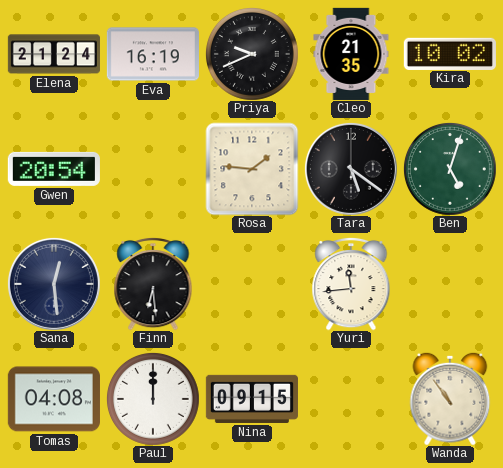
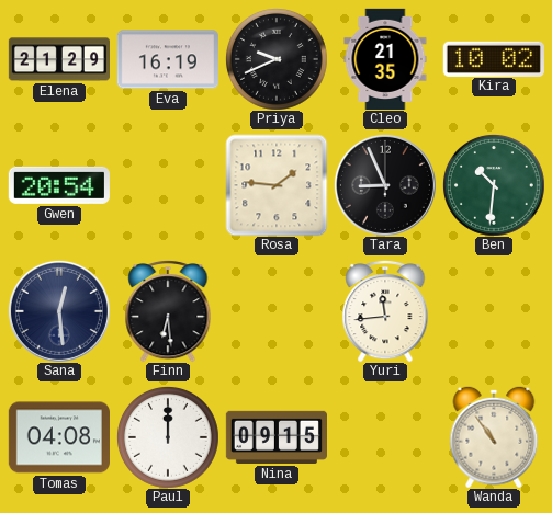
Elena: 21:24 -> 21:29
Tara: 5:21 -> 8:56
Ben: 5:03 -> 10:31
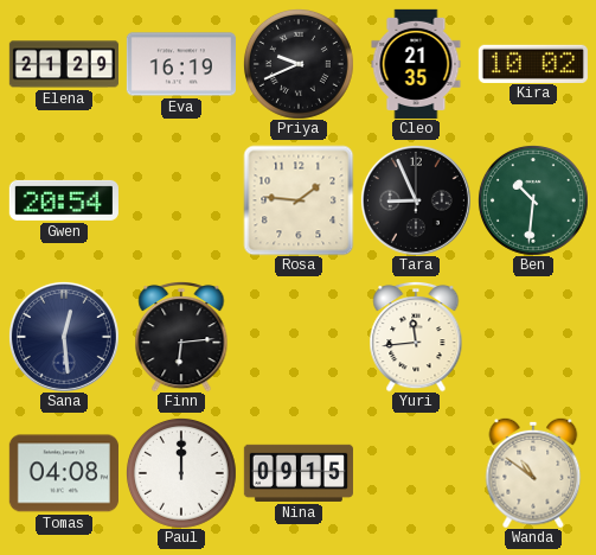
Finn: 6:29 -> 6:14
Wanda: 10:54 -> 10:51
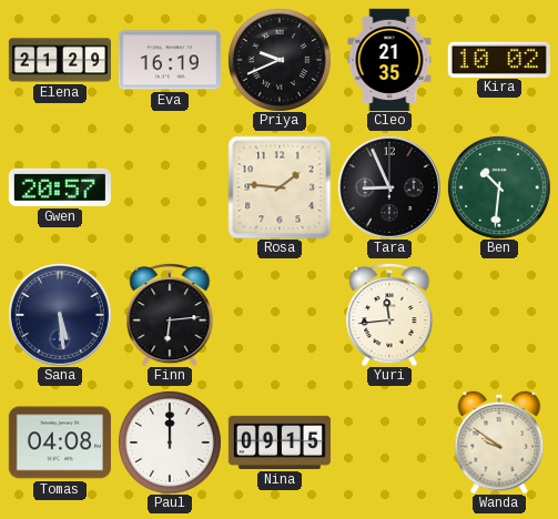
Gwen: 20:54 -> 20:57
Sana: 12:29 -> 5:29
Wanda: 10:51 -> 9:51
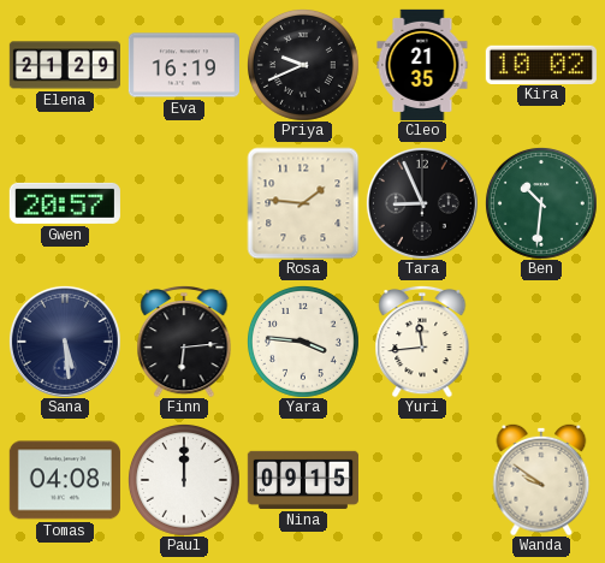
Yara: none -> 3:46
